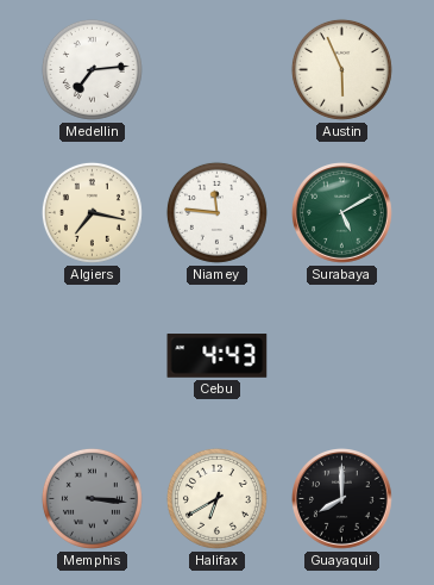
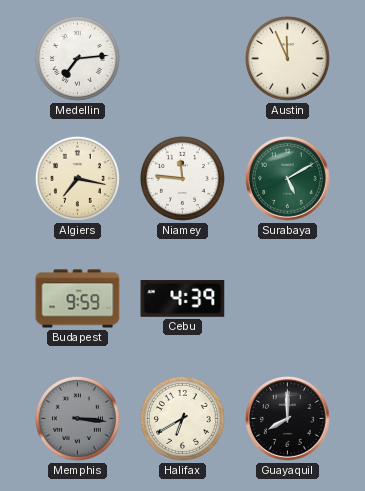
Austin: 5:56 -> 11:56
Budapest: none -> 9:59
Cebu: 4:43 -> 4:39
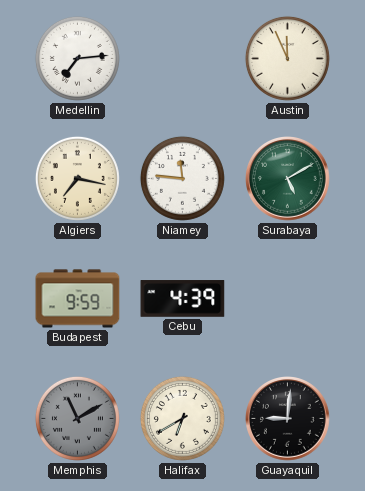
Memphis: 3:16 -> 11:10
Guayaquil: 8:00 -> 9:01
